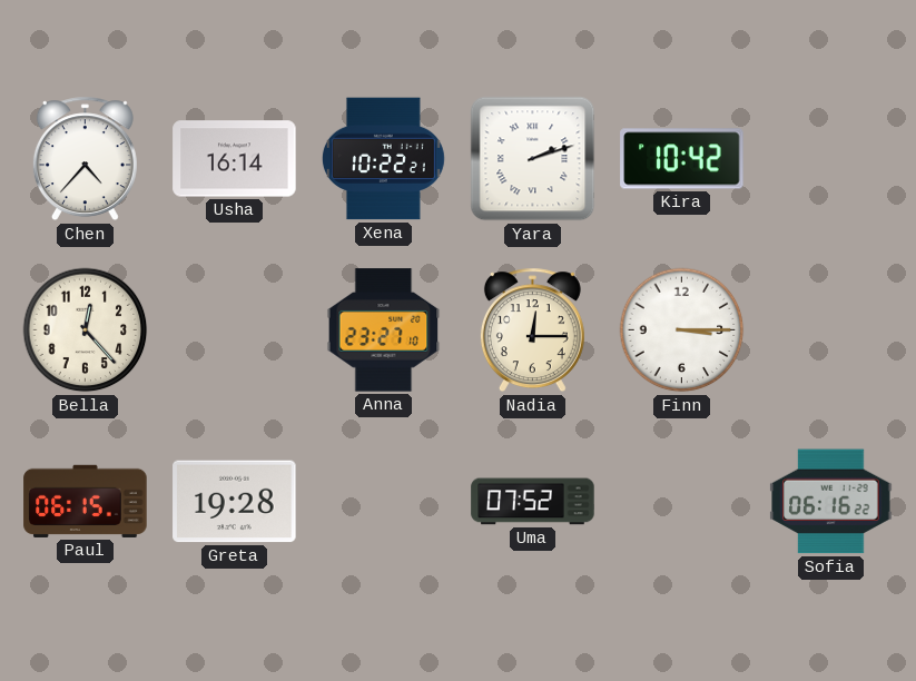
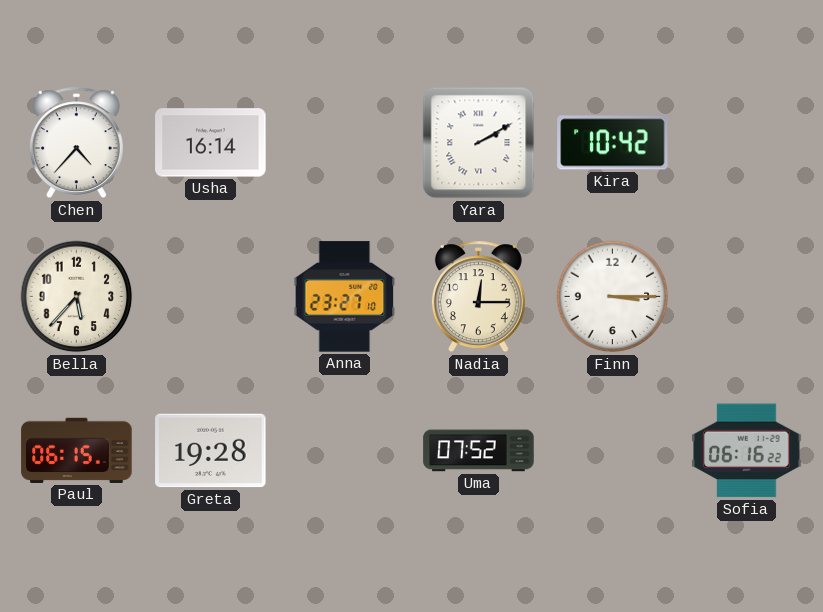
Xena: 10:22 -> none
Yara: 2:12 -> 2:10
Bella: 12:23 -> 5:37
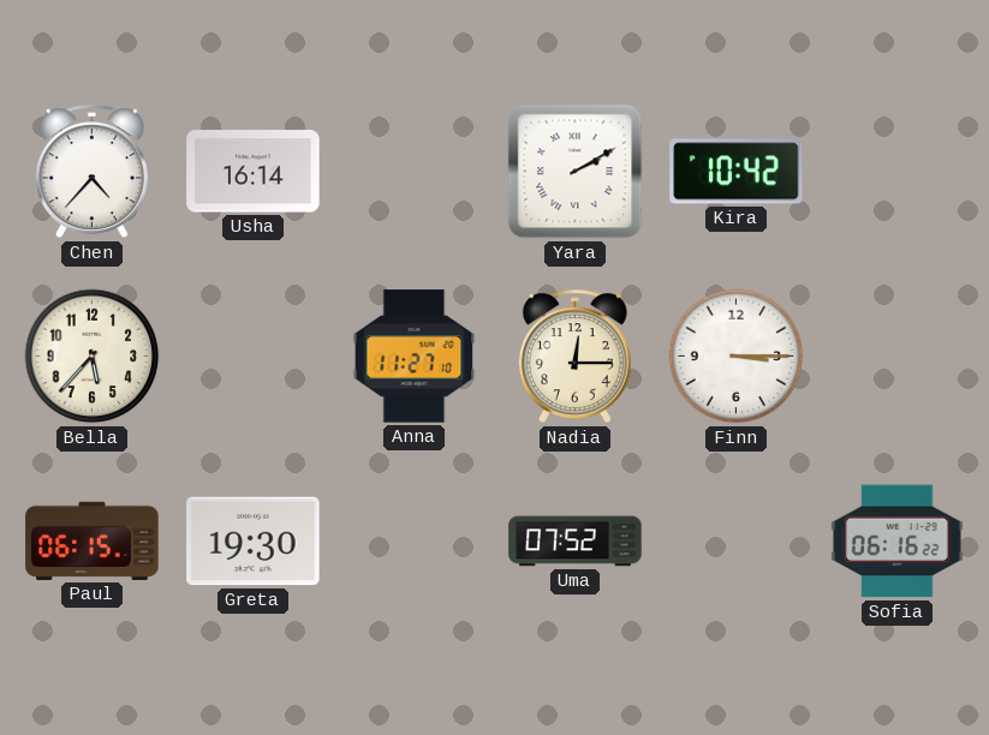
Anna: 23:27 -> 11:27
Greta: 19:28 -> 19:30
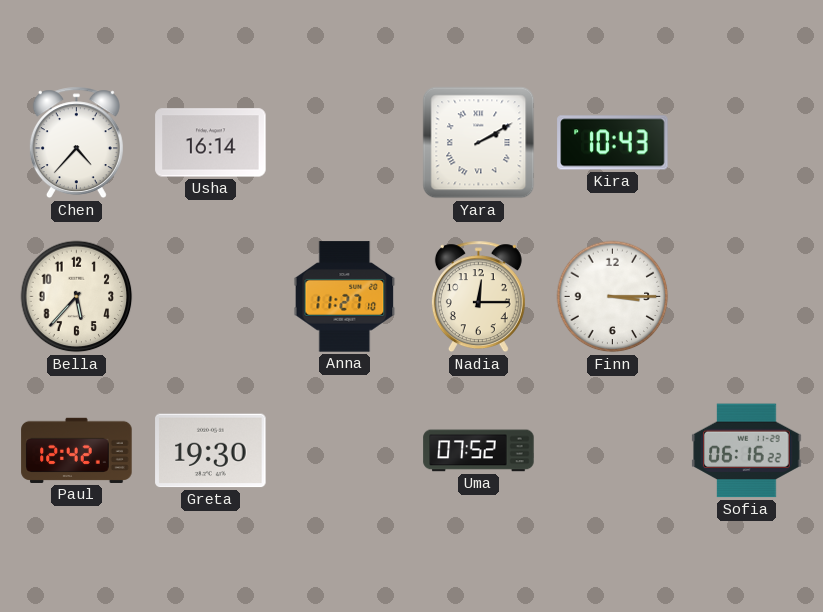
Kira: 10:42 -> 10:43
Paul: 06:15 -> 12:42
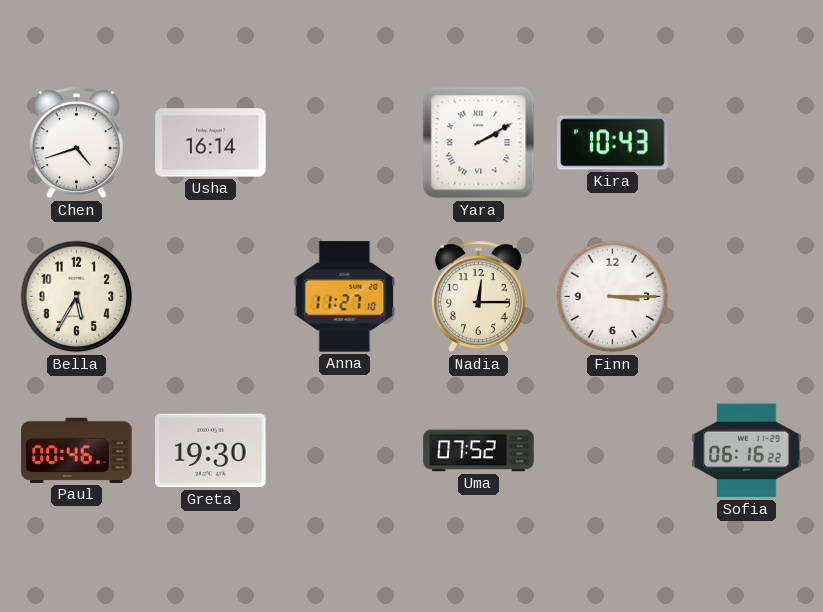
Chen: 4:37 -> 4:42
Bella: 5:37 -> 5:35
Paul: 12:42 -> 00:46
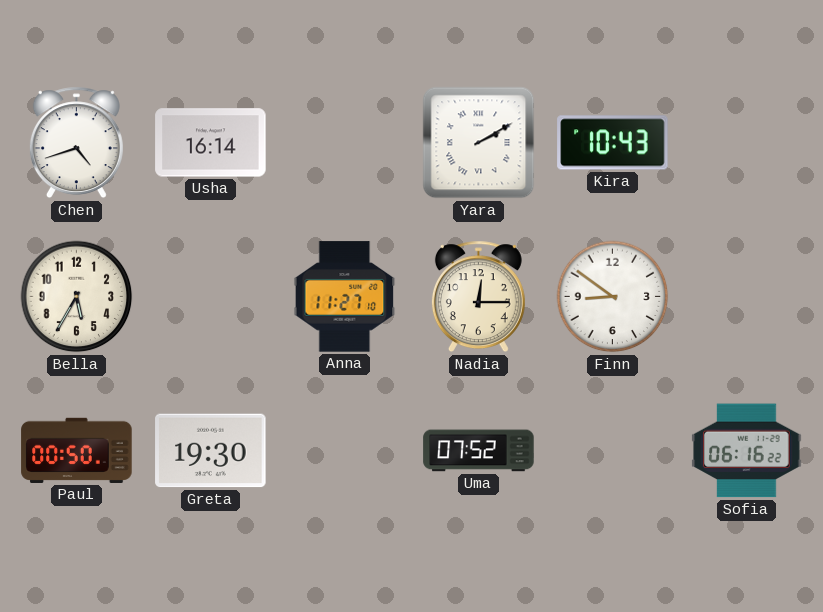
Finn: 3:15 -> 8:51
Paul: 00:46 -> 00:50
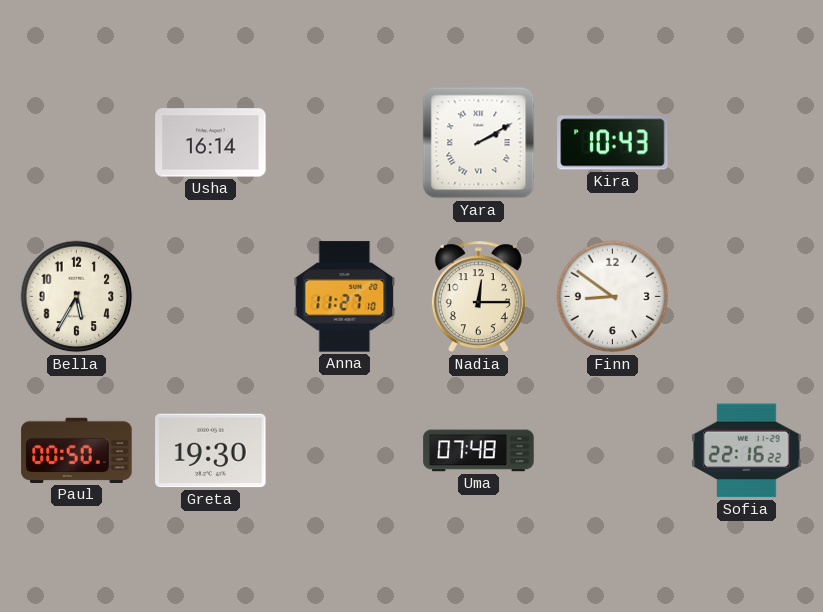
Chen: 4:42 -> none
Uma: 07:52 -> 07:48
Sofia: 06:16 -> 22:16
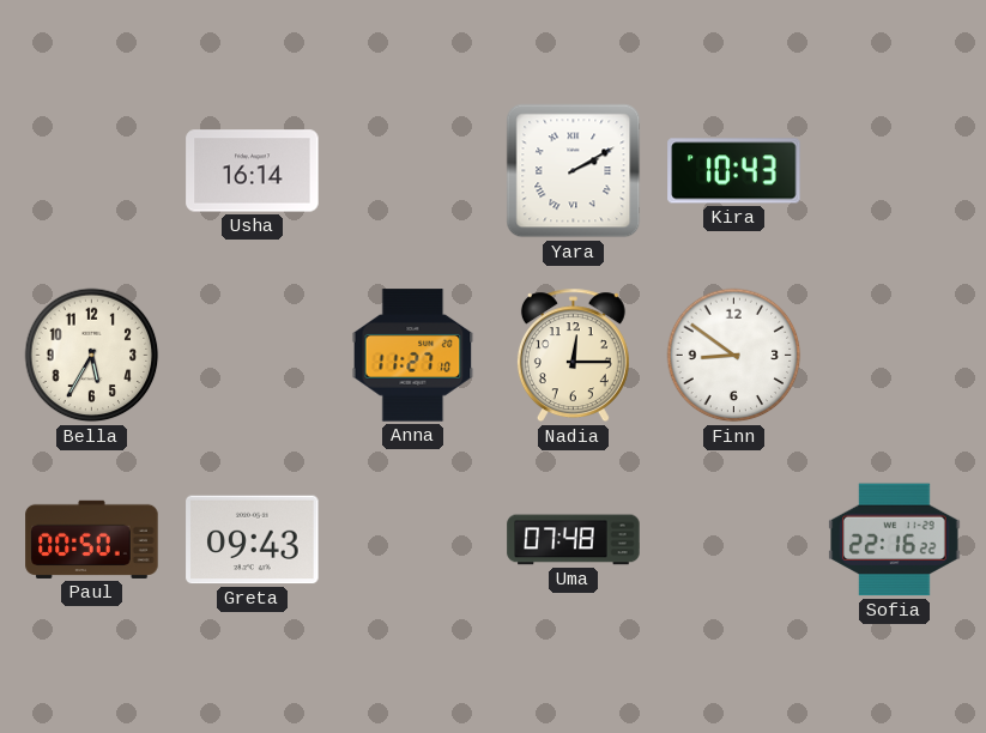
Greta: 19:30 -> 09:43
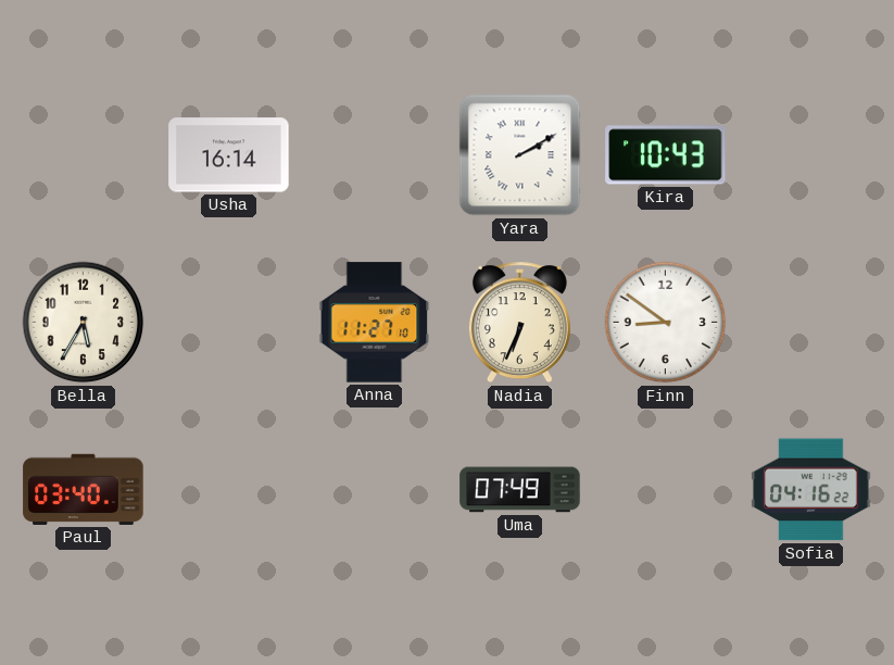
Nadia: 12:15 -> 6:34
Paul: 00:50 -> 03:40
Greta: 09:43 -> none
Uma: 07:48 -> 07:49
Sofia: 22:16 -> 04:16
